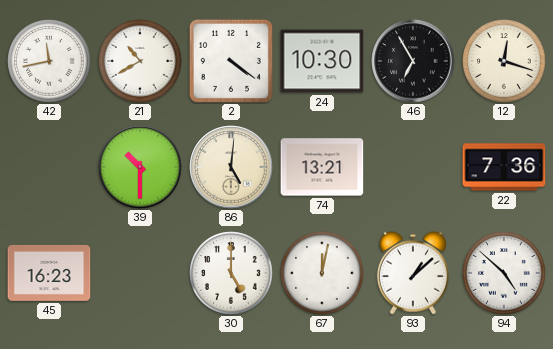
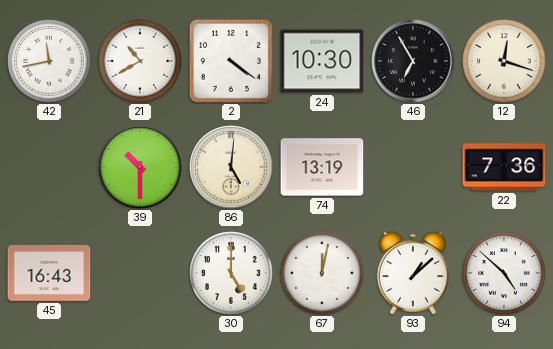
74: 13:21 -> 13:19
45: 16:23 -> 16:43
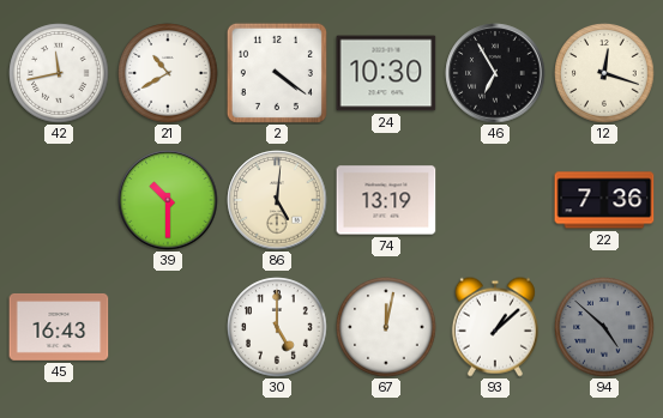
94 dial: white -> grey
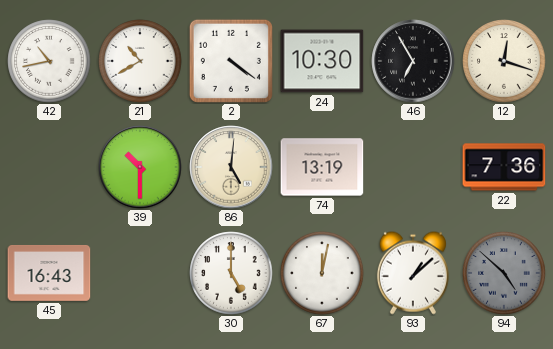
42: 11:43 -> 10:43
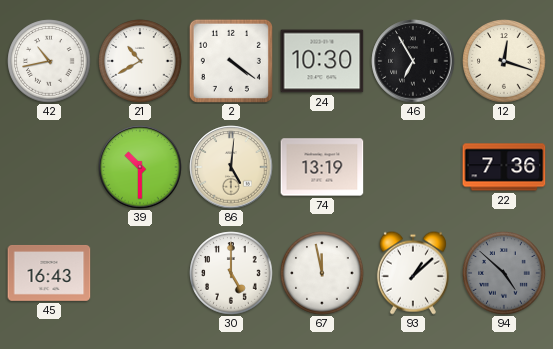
67: 12:02 -> 11:58
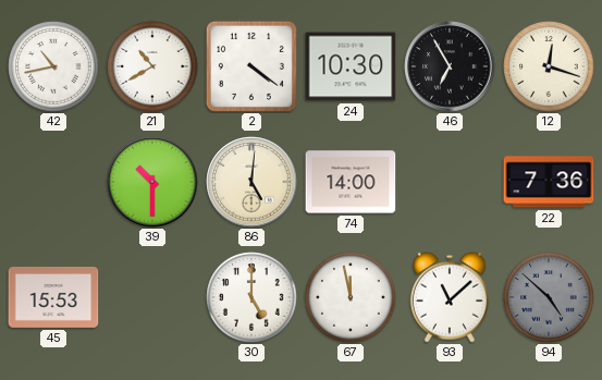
74: 13:19 -> 14:00
45: 16:43 -> 15:53
93: 1:08 -> 11:08
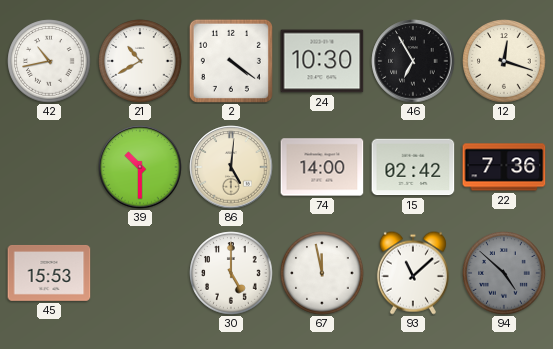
15: none -> 02:42
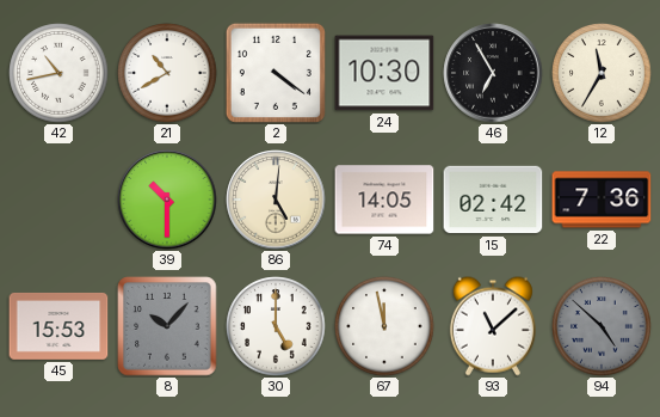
12: 12:18 -> 11:35
74: 14:00 -> 14:05
8: none -> 10:07
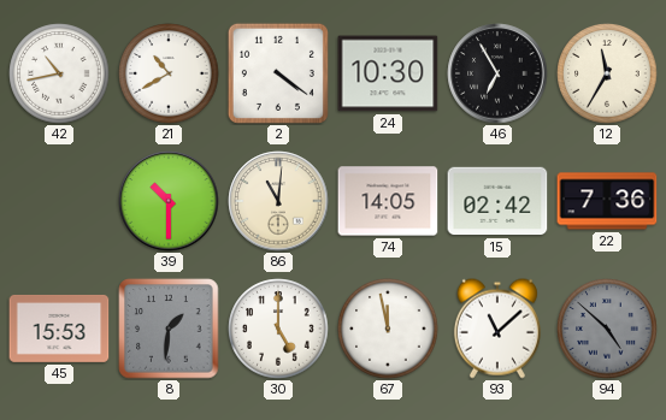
86: 5:01 -> 11:01
8: 10:07 -> 1:31
